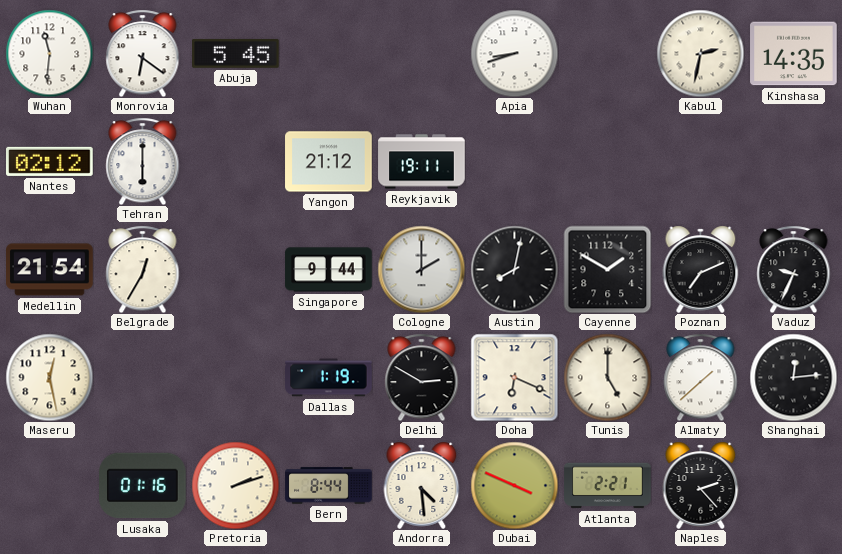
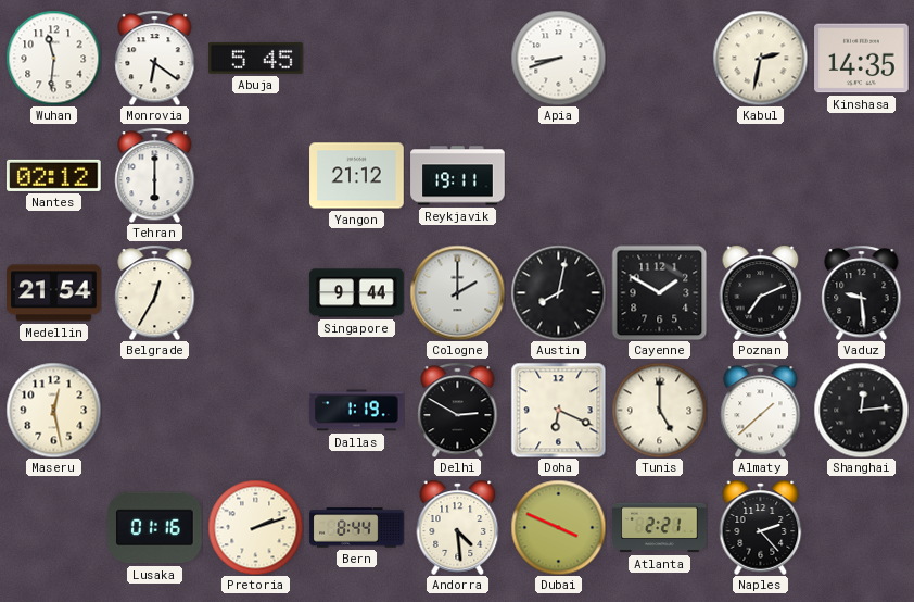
Vaduz: 9:34 -> 9:29
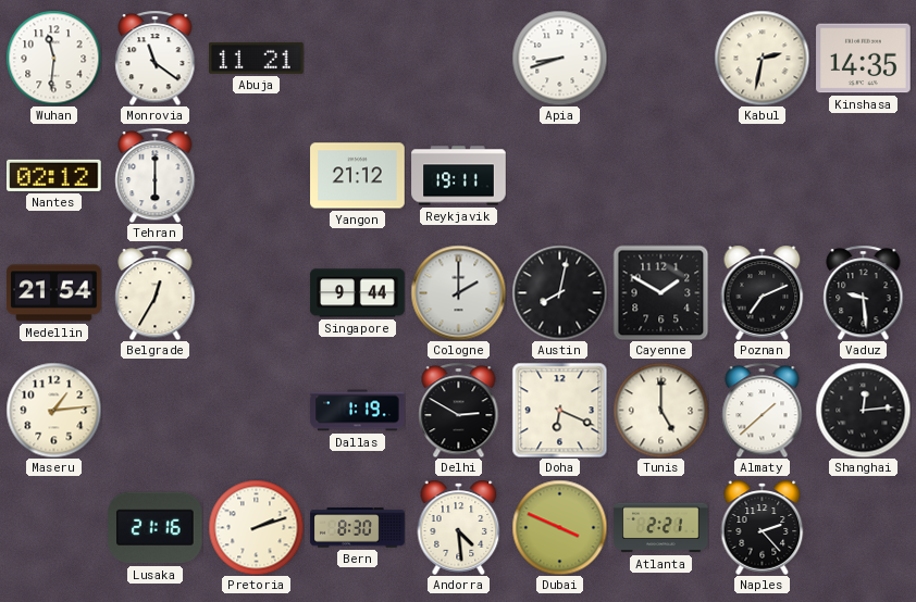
Monrovia: 6:21 -> 11:21
Abuja: 5:45 -> 11:21
Maseru: 12:28 -> 1:14
Lusaka: 01:16 -> 21:16
Bern: 8:44 -> 8:30
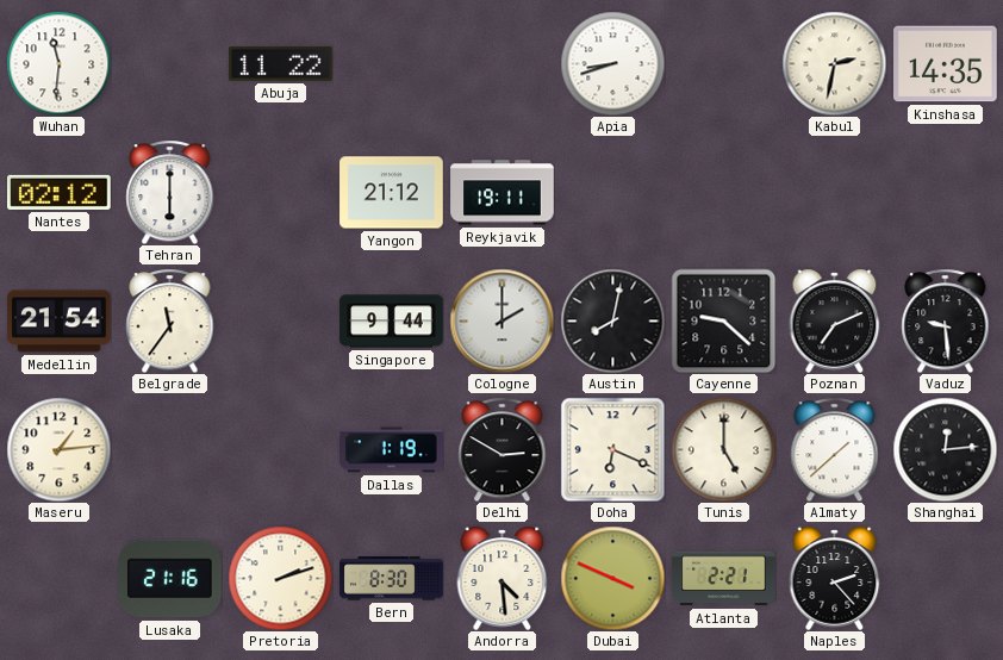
Monrovia: 11:21 -> none
Abuja: 11:21 -> 11:22
Belgrade: 12:35 -> 11:36
Cayenne: 1:50 -> 9:22
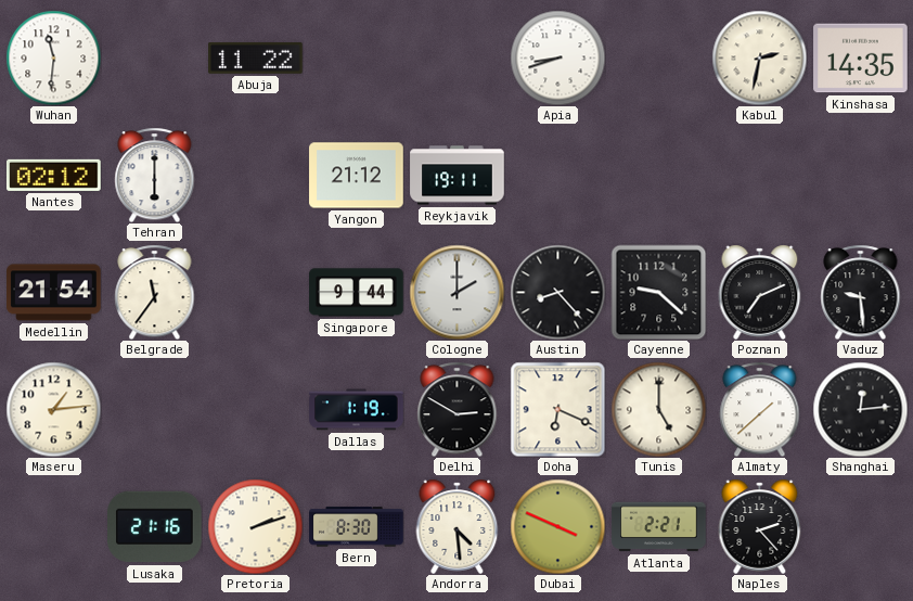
Austin: 8:02 -> 8:23
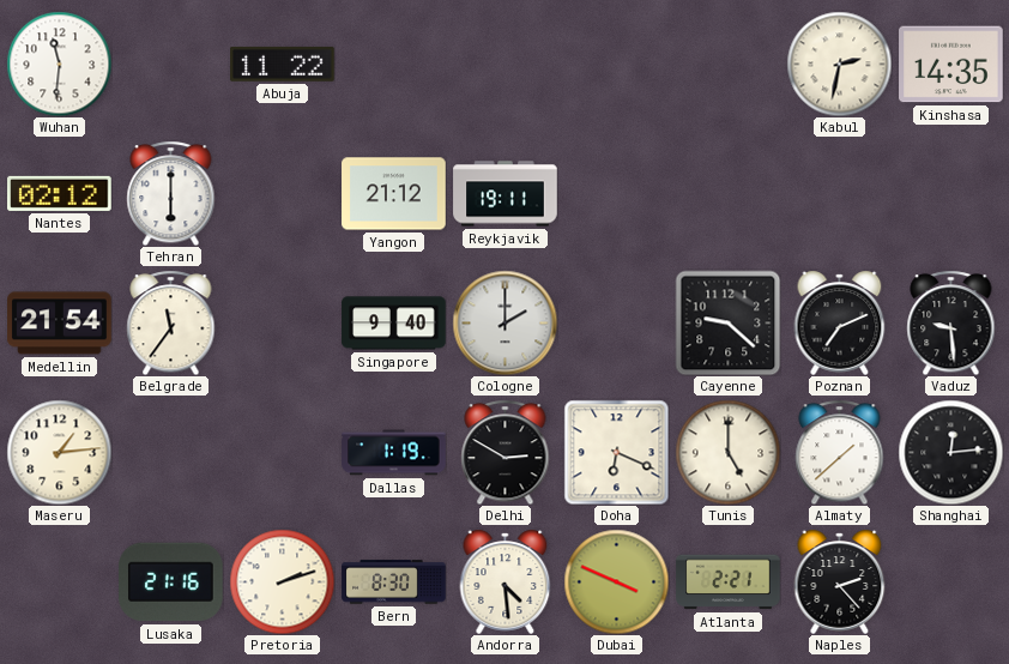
Apia: 8:42 -> none
Singapore: 9:44 -> 9:40
Austin: 8:23 -> none
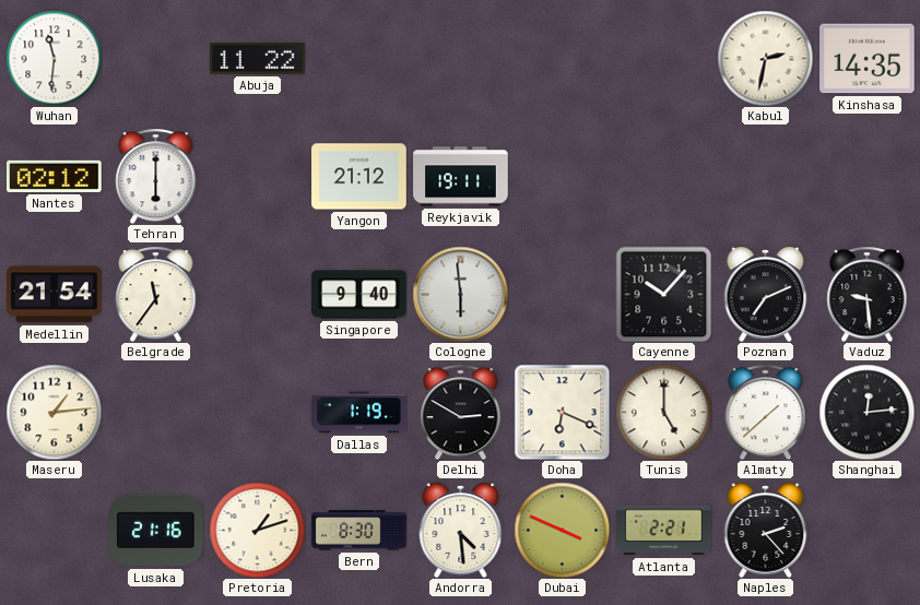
Cologne: 2:00 -> 5:59
Cayenne: 9:22 -> 10:07
Pretoria: 2:12 -> 1:12
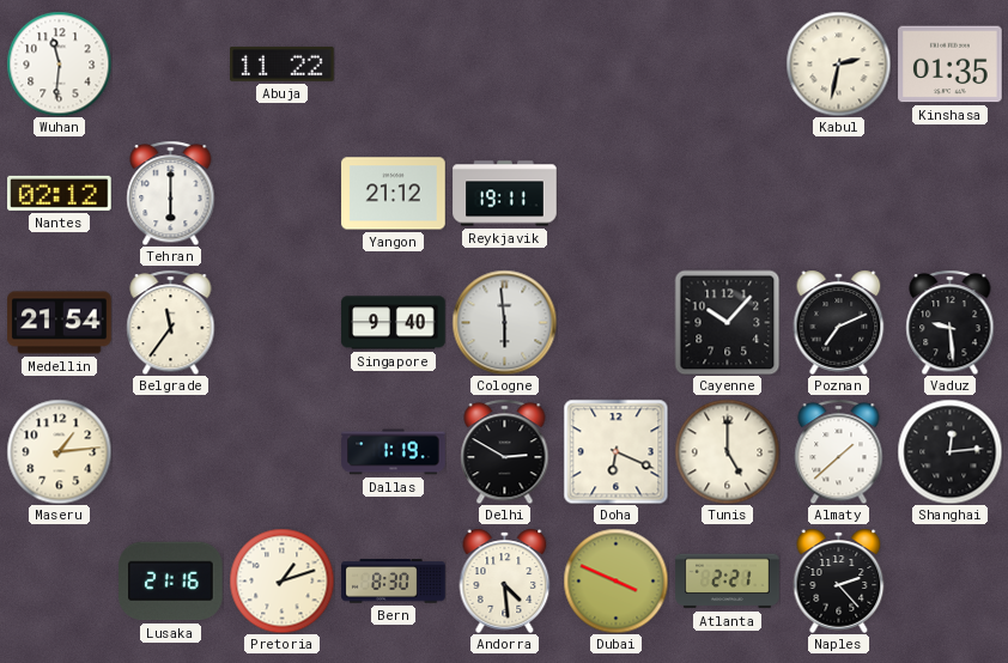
Kinshasa: 14:35 -> 01:35
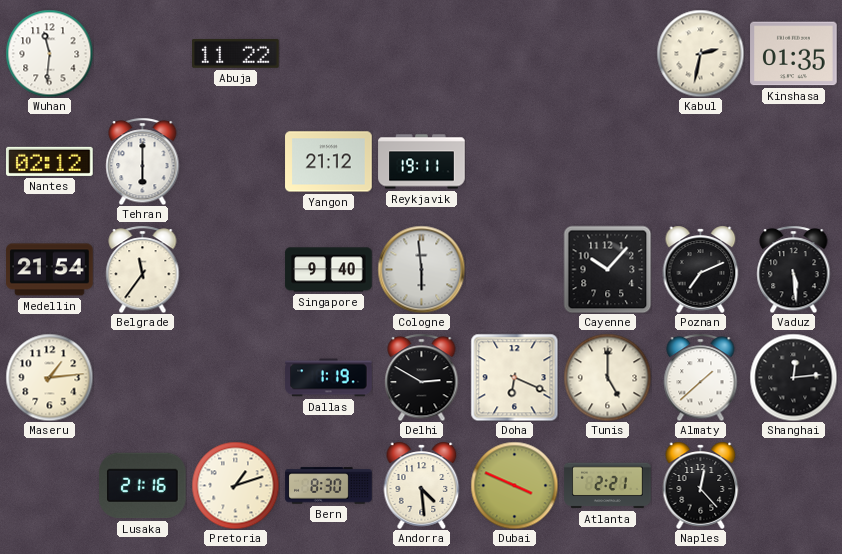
Vaduz: 9:29 -> 5:29
Naples: 2:23 -> 12:23
